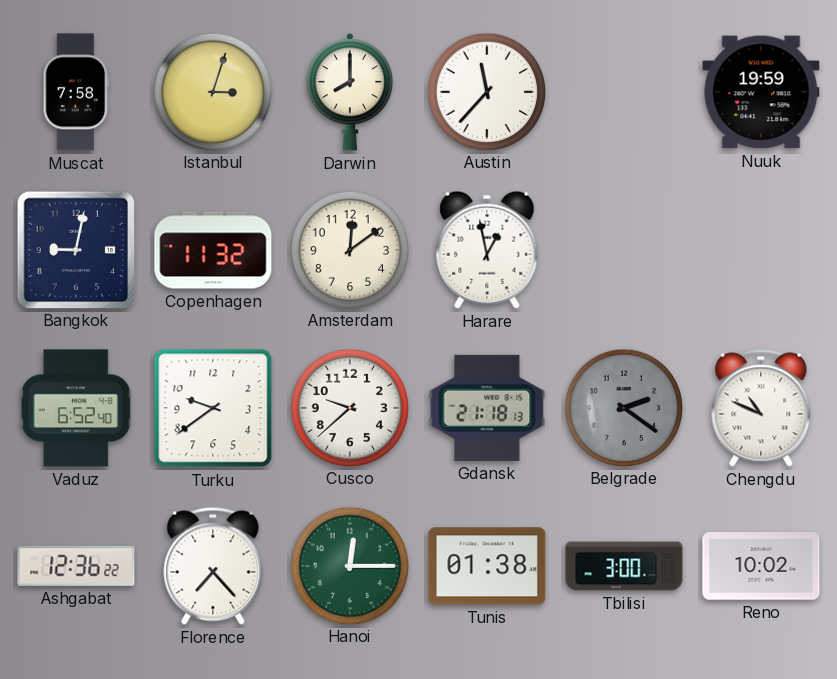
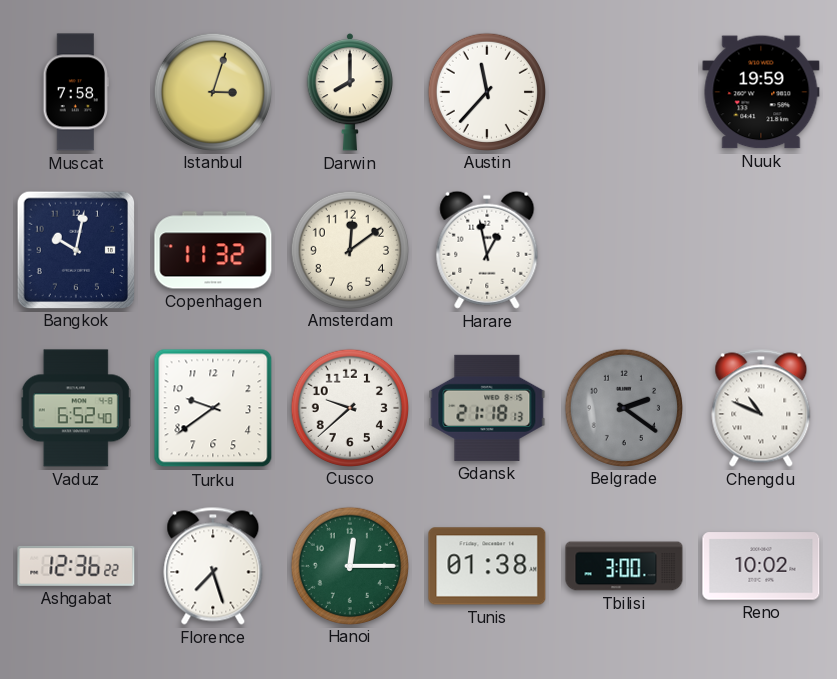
Bangkok: 9:02 -> 10:02
Florence: 7:23 -> 7:27
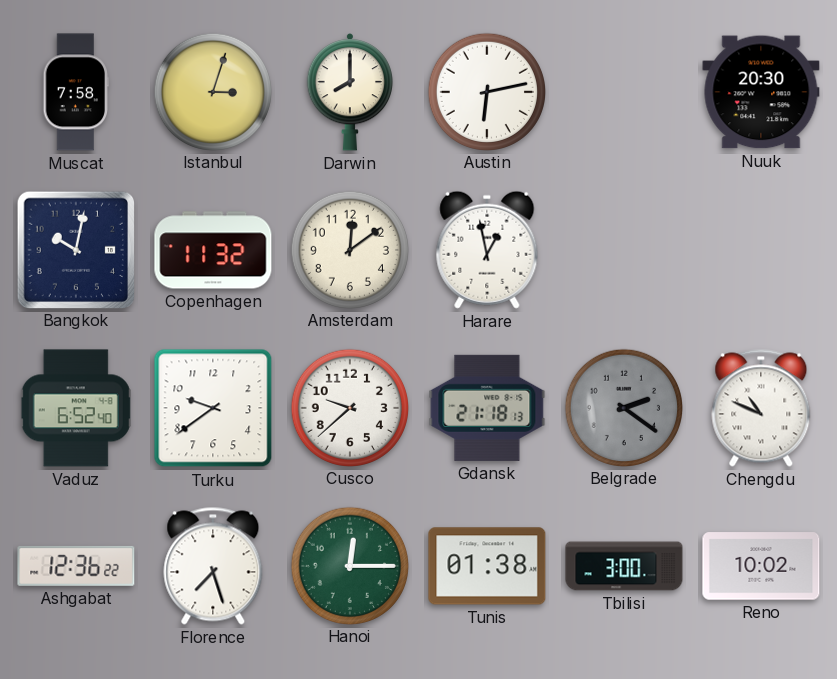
Austin: 11:37 -> 6:13
Nuuk: 19:59 -> 20:30
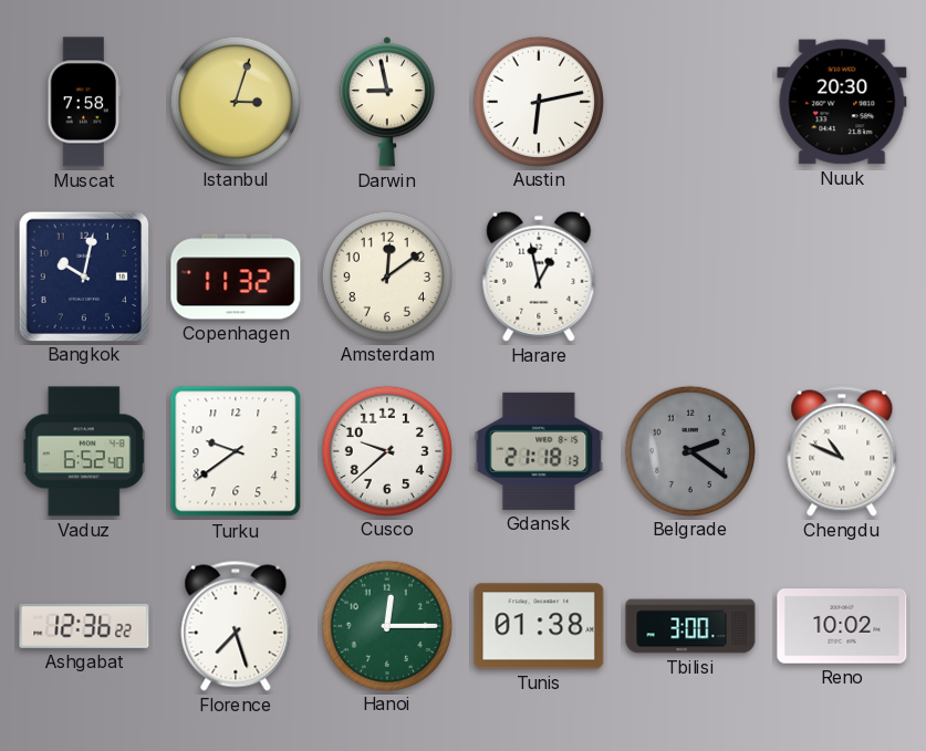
Darwin: 8:00 -> 8:58
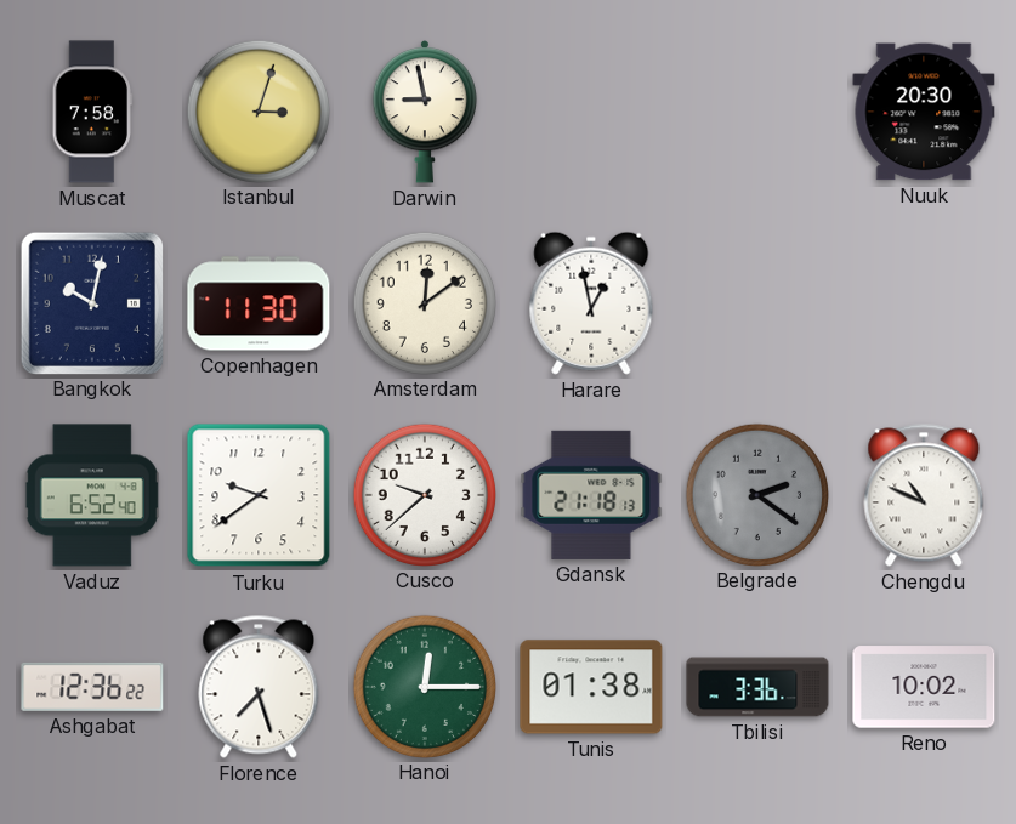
Austin: 6:13 -> none
Copenhagen: 11:32 -> 11:30
Tbilisi: 3:00 -> 3:36
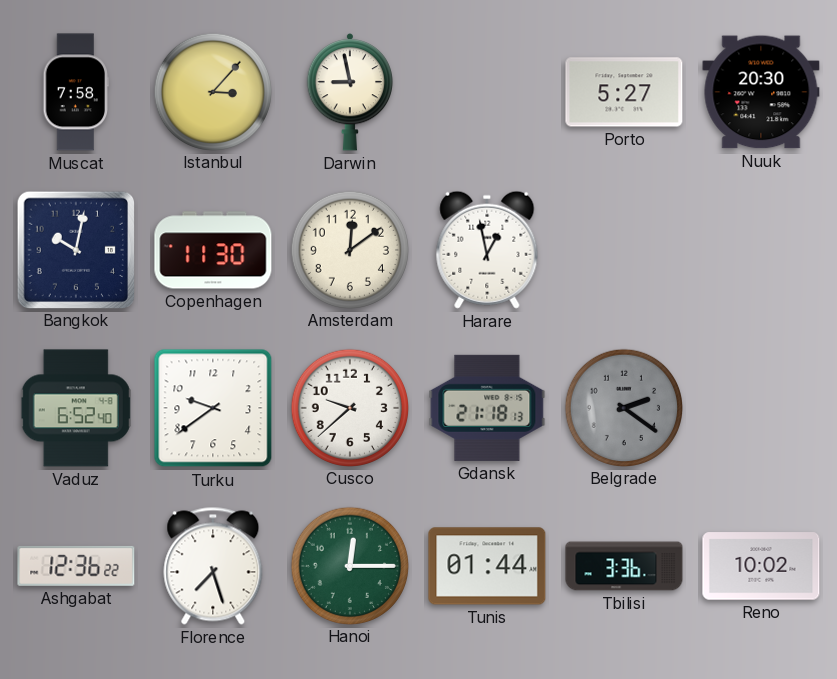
Istanbul: 3:03 -> 3:07
Porto: none -> 5:27
Chengdu: 10:49 -> none
Tunis: 01:38 -> 01:44
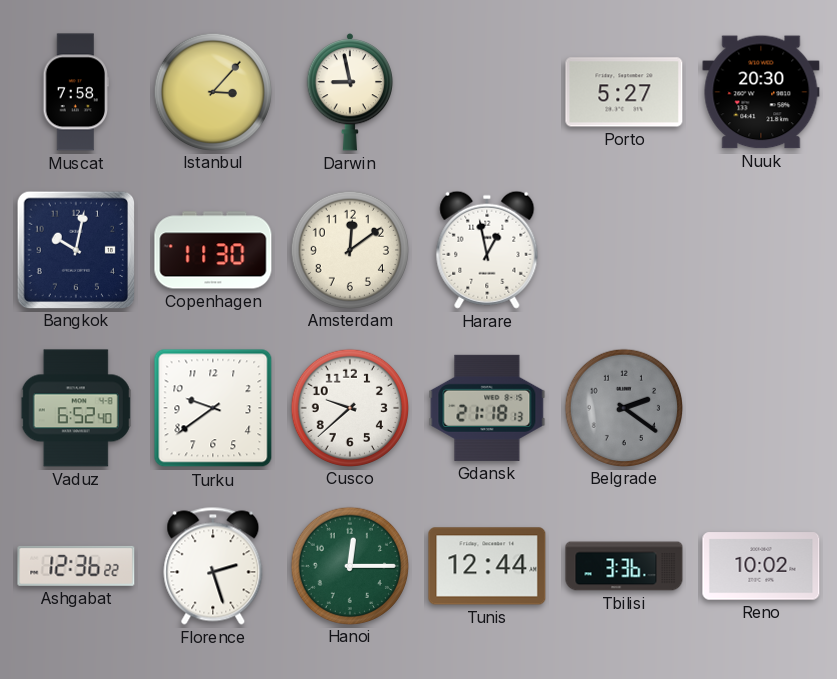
Florence: 7:27 -> 2:27
Tunis: 01:44 -> 12:44
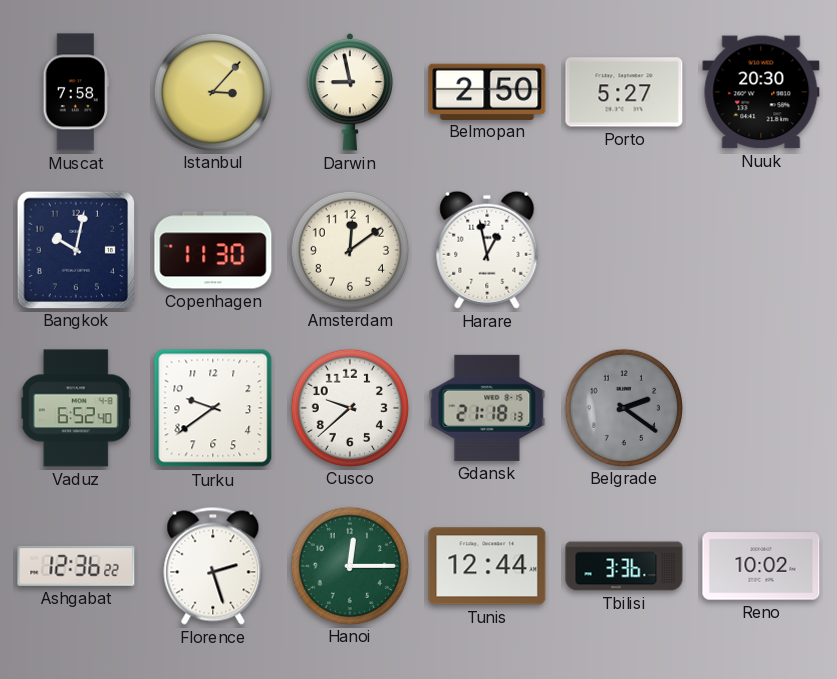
Belmopan: none -> 2:50
